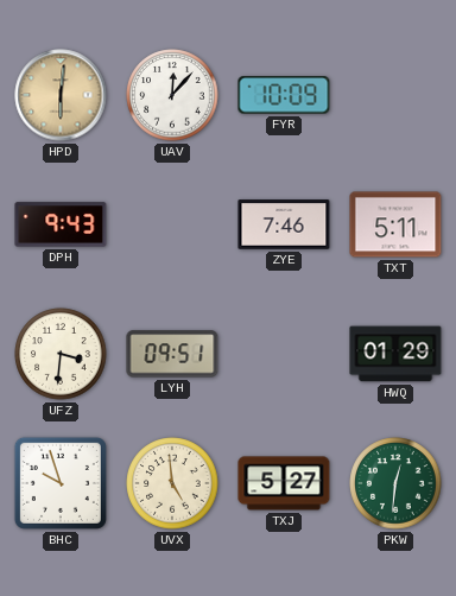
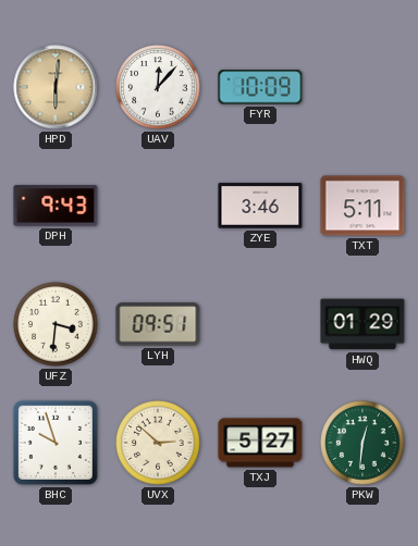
ZYE: 7:46 -> 3:46
UVX: 4:59 -> 2:52
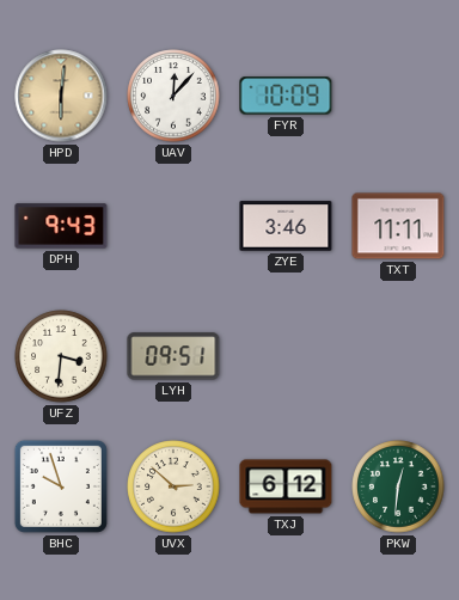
TXT: 5:11 -> 11:11
HWQ: 01:29 -> none
TXJ: 5:27 -> 6:12
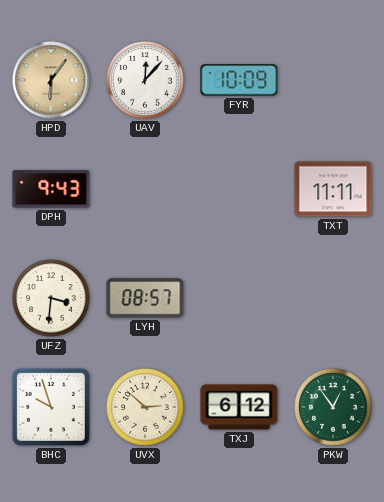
HPD: 6:01 -> 6:06
ZYE: 3:46 -> none
LYH: 09:51 -> 08:57
PKW: 12:31 -> 12:54
